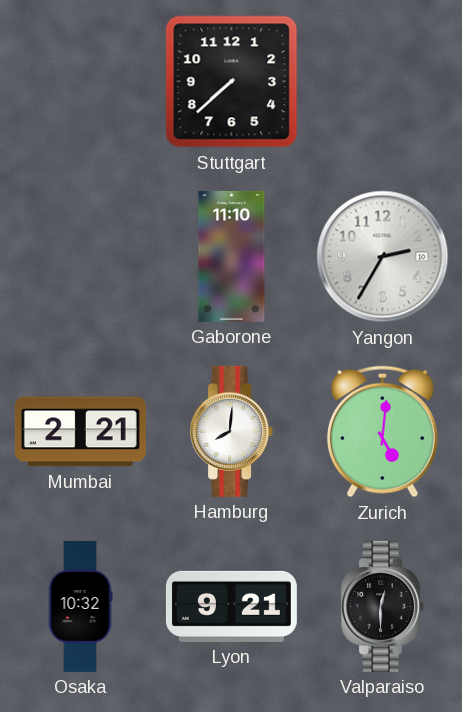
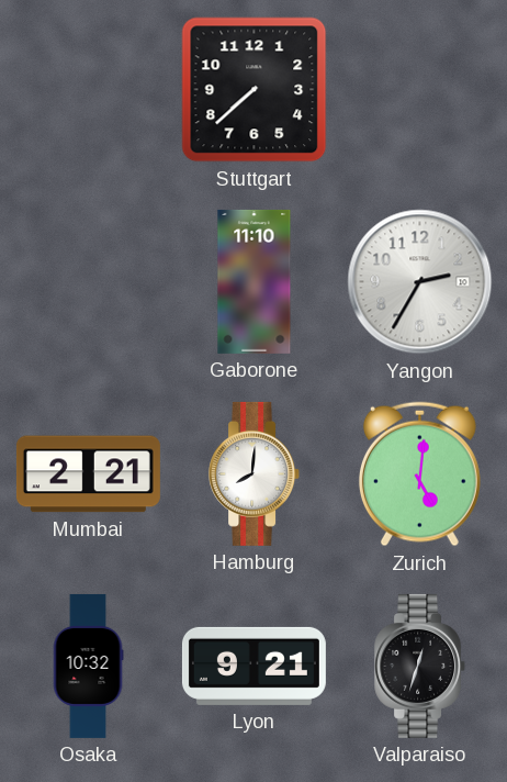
Valparaiso: 12:30 -> 12:33
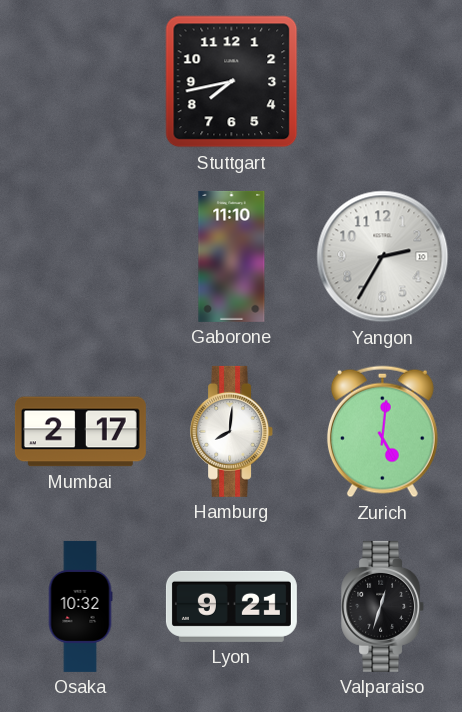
Stuttgart: 7:38 -> 7:43
Mumbai: 2:21 -> 2:17
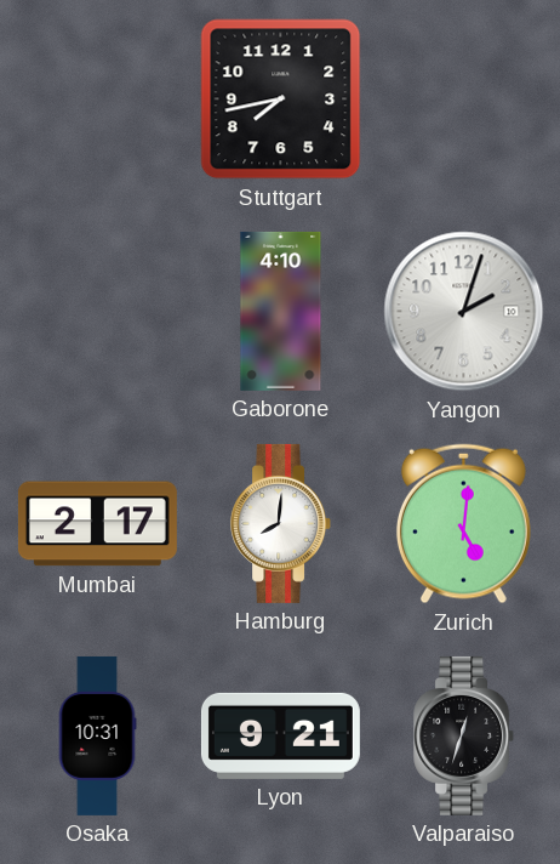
Gaborone: 11:10 -> 4:10
Yangon: 2:35 -> 2:03
Osaka: 10:32 -> 10:31
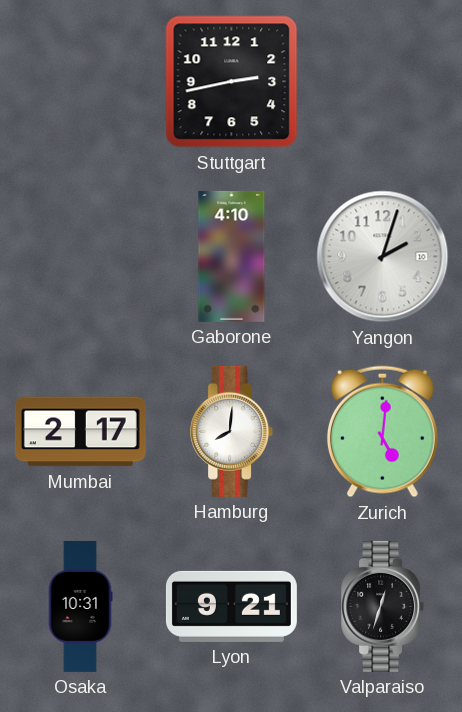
Stuttgart: 7:43 -> 2:43
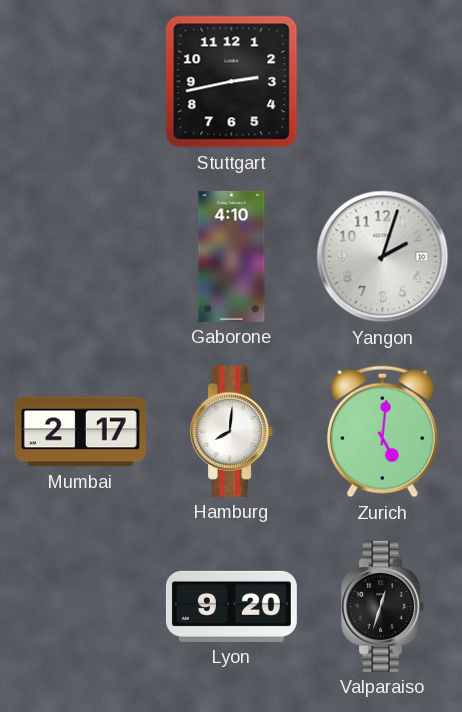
Osaka: 10:31 -> none
Lyon: 9:21 -> 9:20
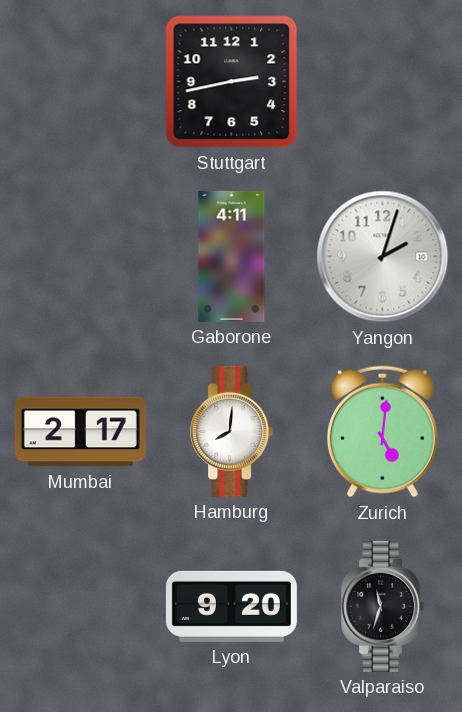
Gaborone: 4:10 -> 4:11
Valparaiso: 12:33 -> 11:33
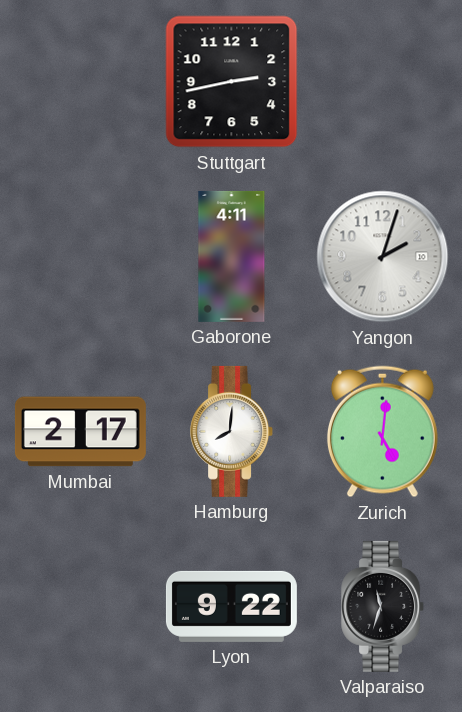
Lyon: 9:20 -> 9:22
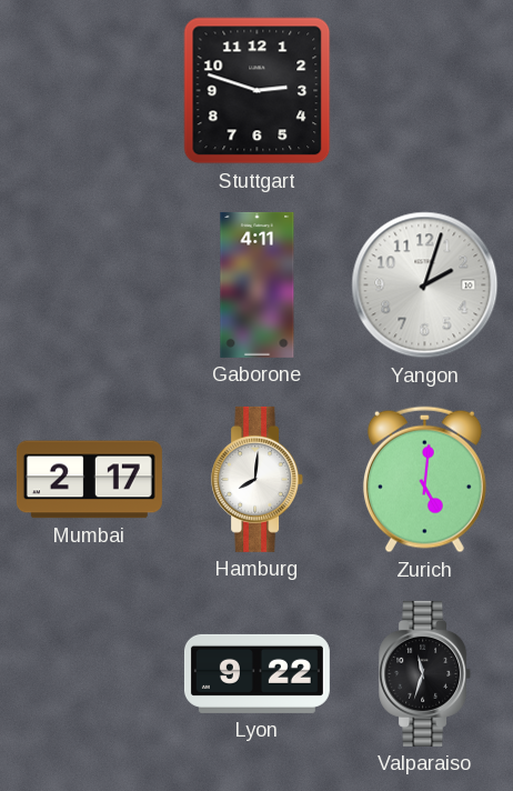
Stuttgart: 2:43 -> 2:48
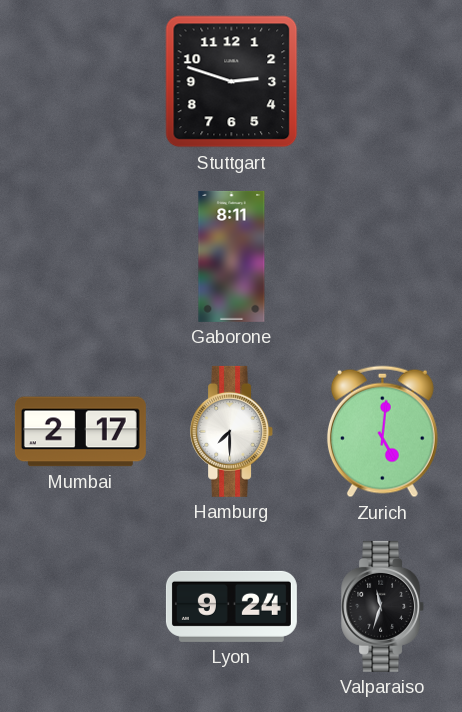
Gaborone: 4:11 -> 8:11
Yangon: 2:03 -> none
Hamburg: 8:01 -> 7:30
Lyon: 9:22 -> 9:24
